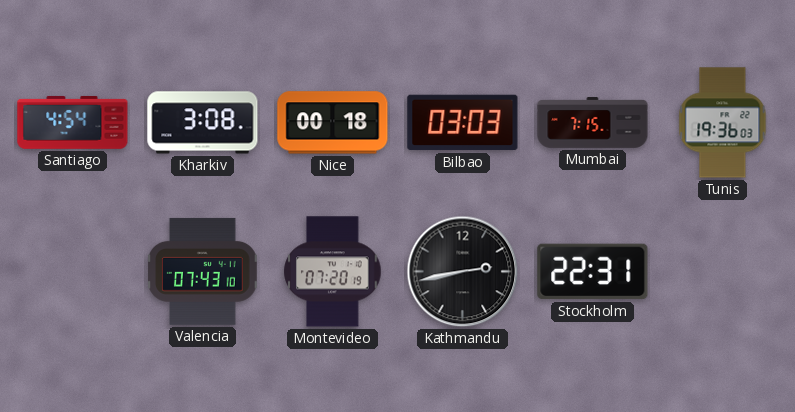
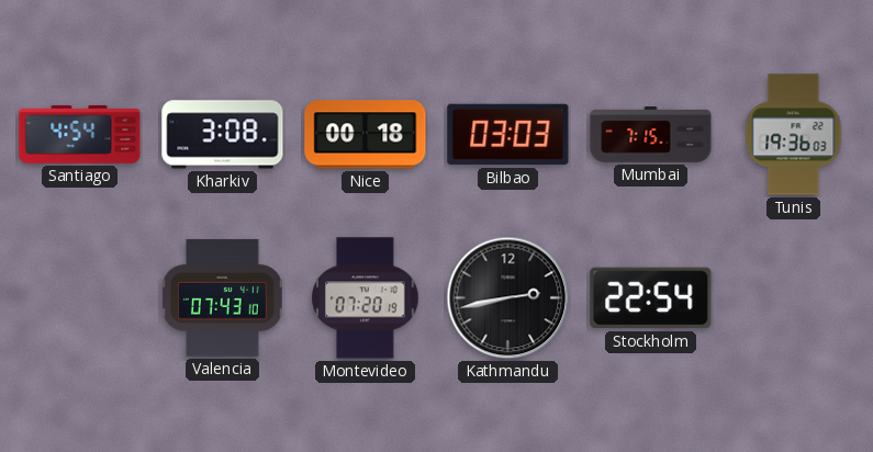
Stockholm: 22:31 -> 22:54
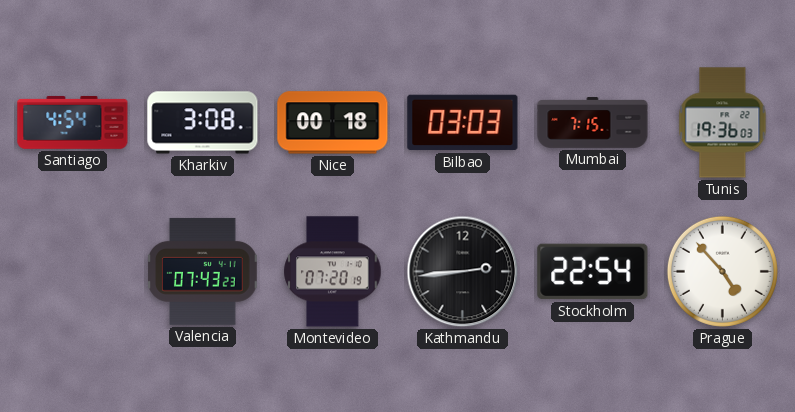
Valencia: 07:43:10 -> 07:43:23
Kathmandu: 2:43 -> 2:44
Prague: none -> 4:53
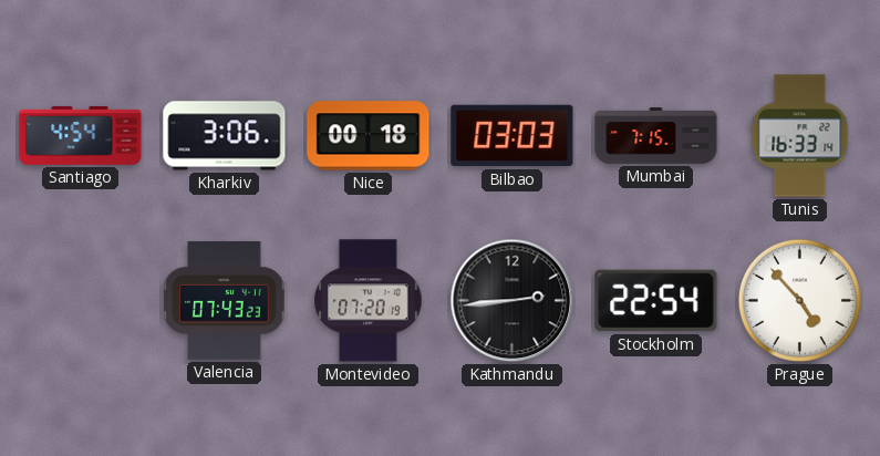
Kharkiv: 3:08 -> 3:06
Tunis: 19:36 -> 16:33
